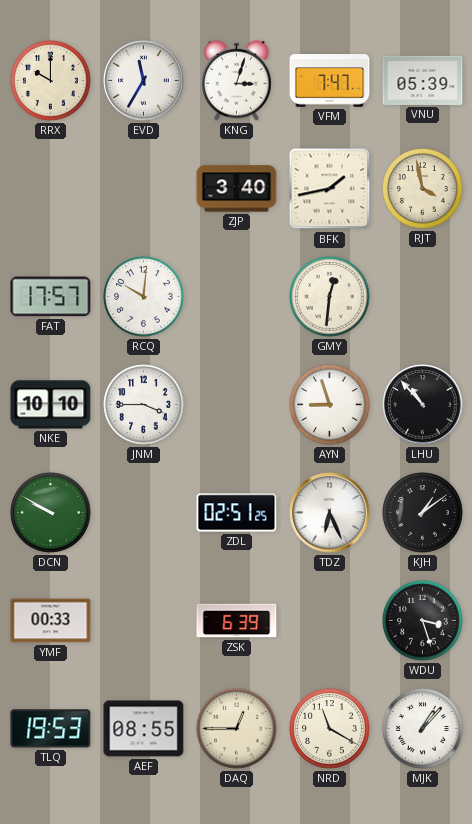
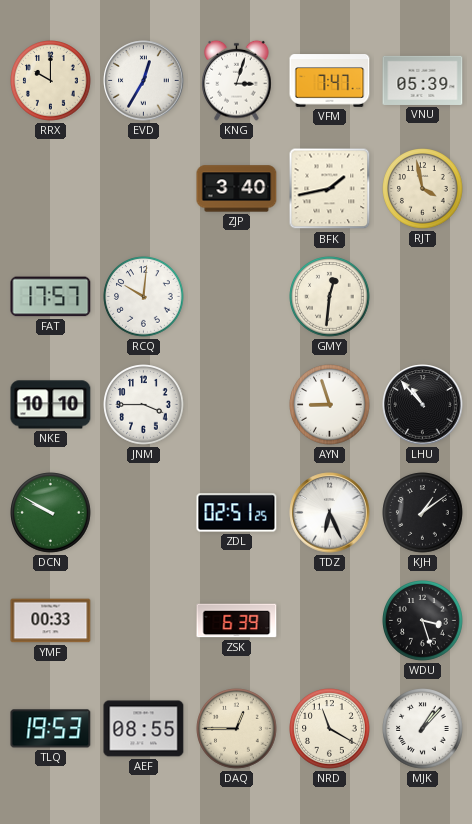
EVD: 11:35 -> 12:35
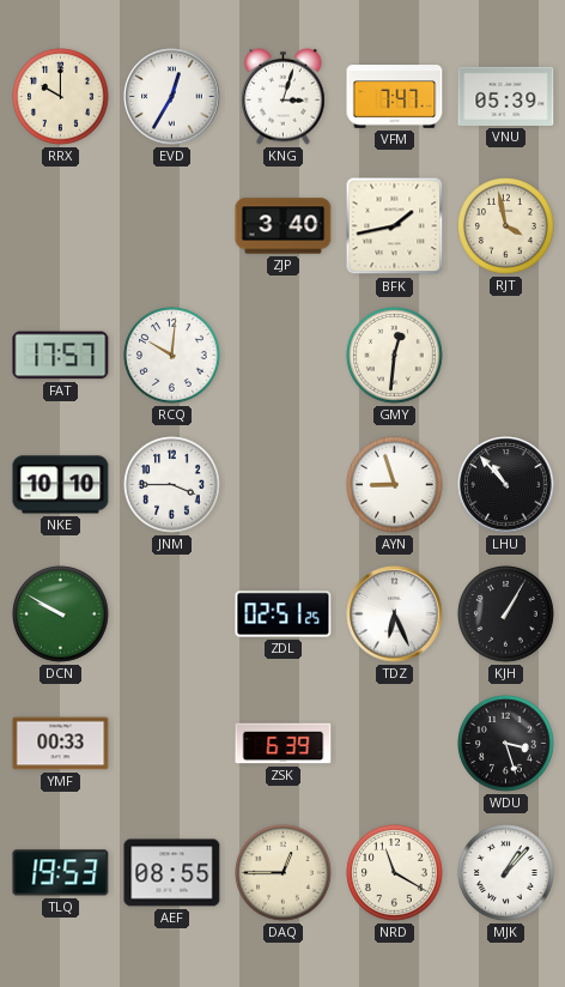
KJH: 1:09 -> 1:05
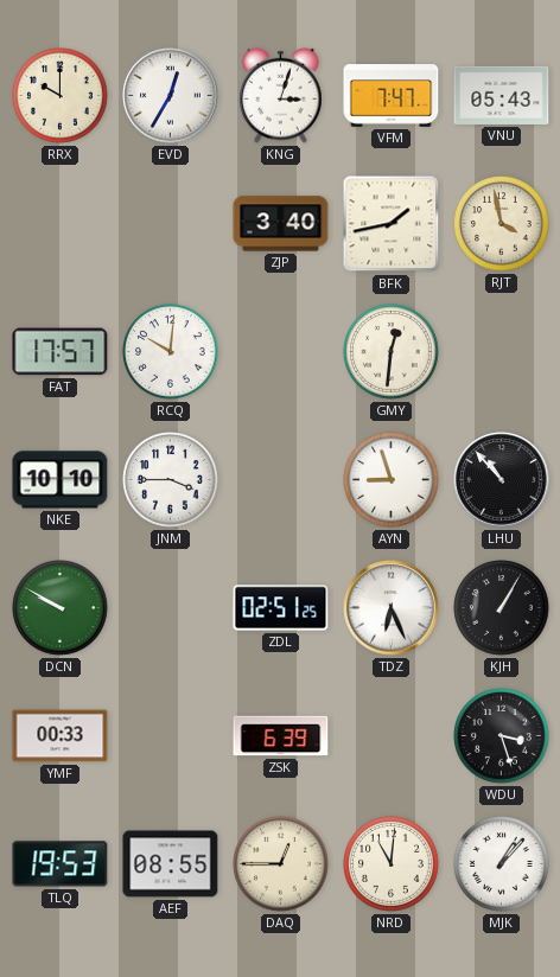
VNU: 05:39 -> 05:43
NRD: 11:20 -> 11:01
